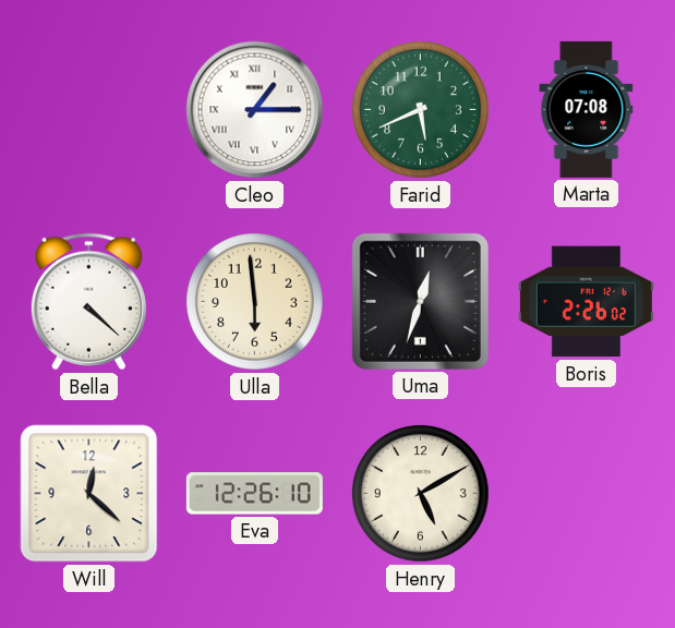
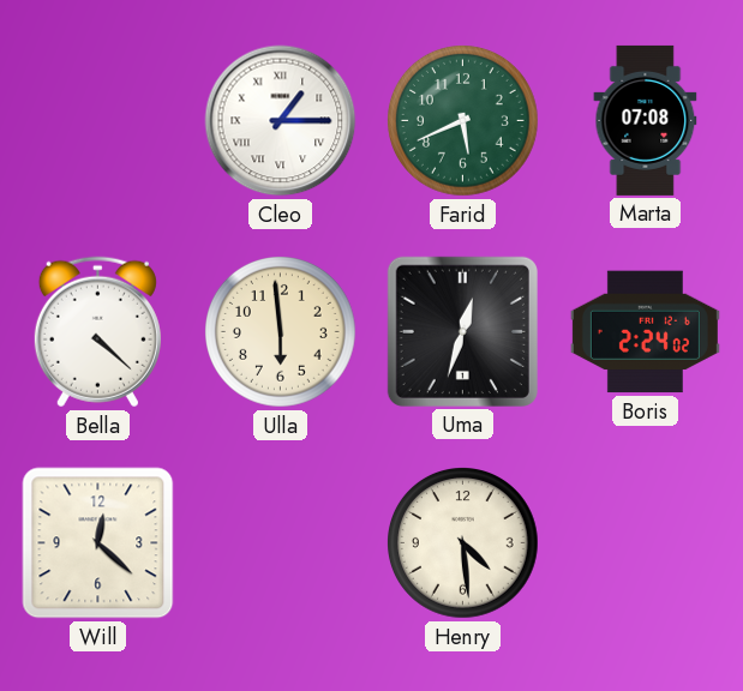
Boris: 2:26 -> 2:24
Eva: 12:26 -> none
Henry: 5:10 -> 4:29
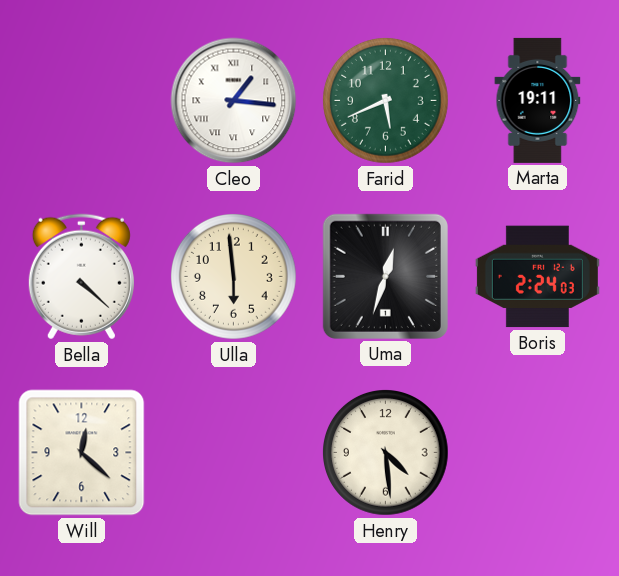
Cleo: 1:15 -> 1:16
Marta: 07:08 -> 19:11
Boris: 2:24:02 -> 2:24:03
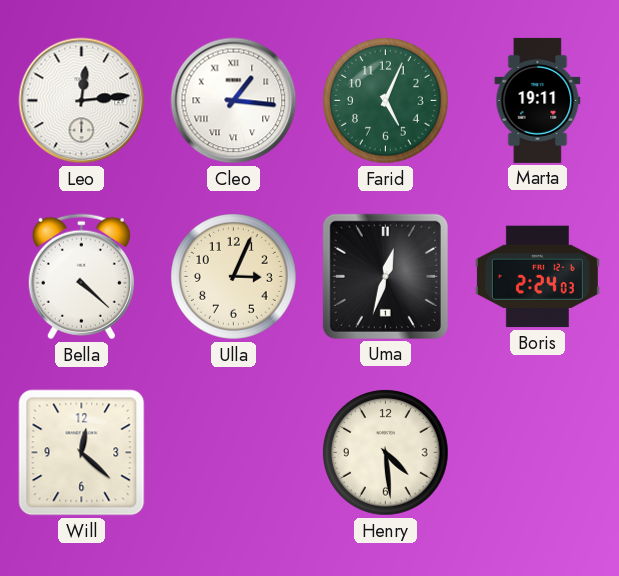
Leo: none -> 12:14
Farid: 5:41 -> 5:04
Ulla: 5:59 -> 3:04
